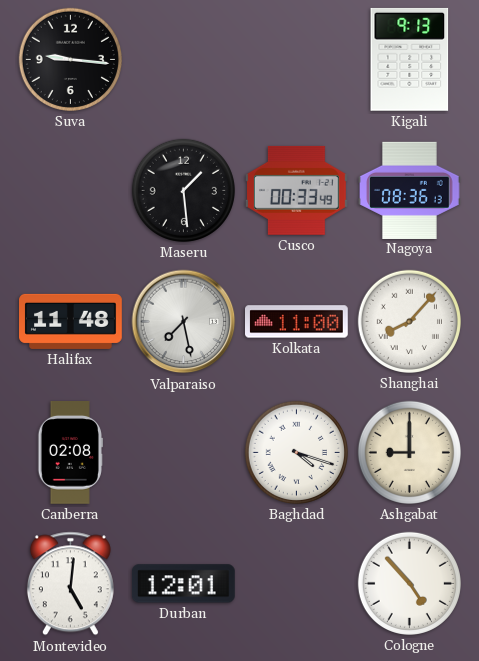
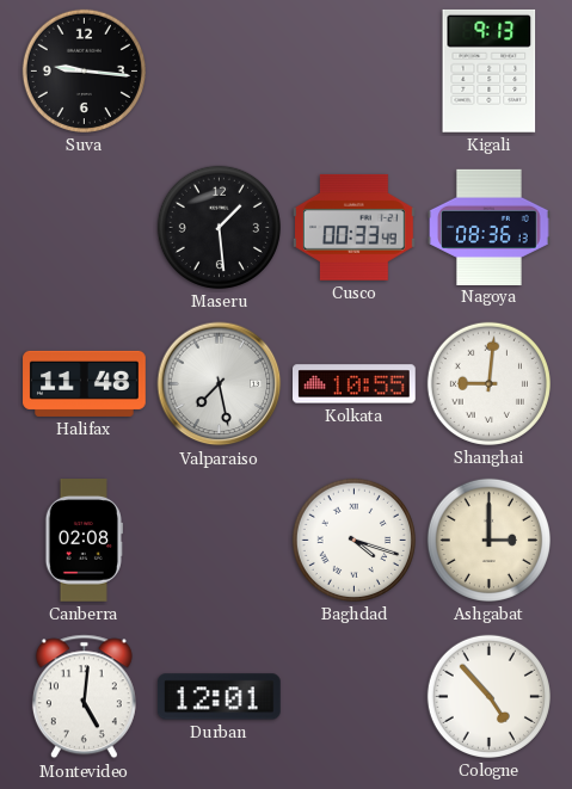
Kolkata: 11:00 -> 10:55
Shanghai: 8:07 -> 9:01
Ashgabat: 9:00 -> 3:00
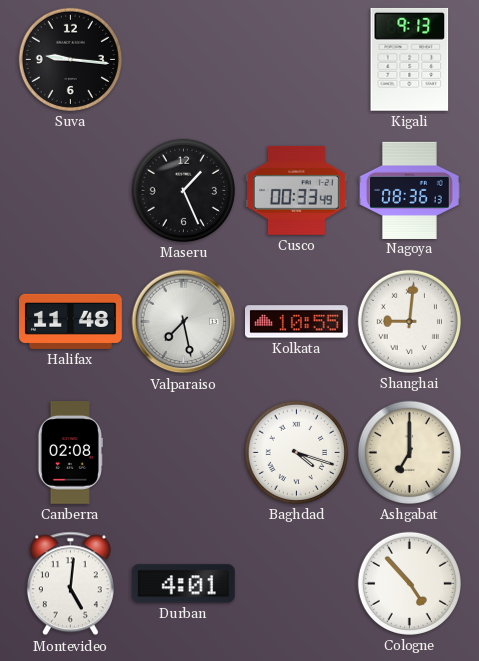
Maseru: 1:29 -> 1:26
Ashgabat: 3:00 -> 7:00
Durban: 12:01 -> 4:01
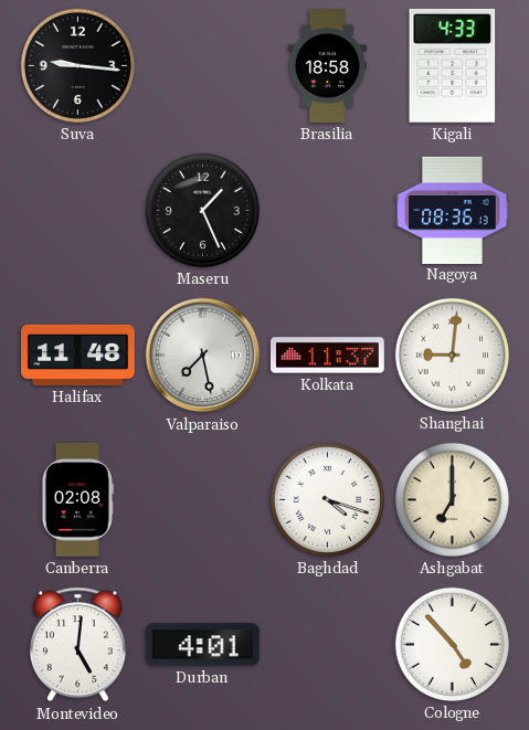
Brasilia: none -> 18:58
Kigali: 9:13 -> 4:33
Cusco: 00:33 -> none
Kolkata: 10:55 -> 11:37
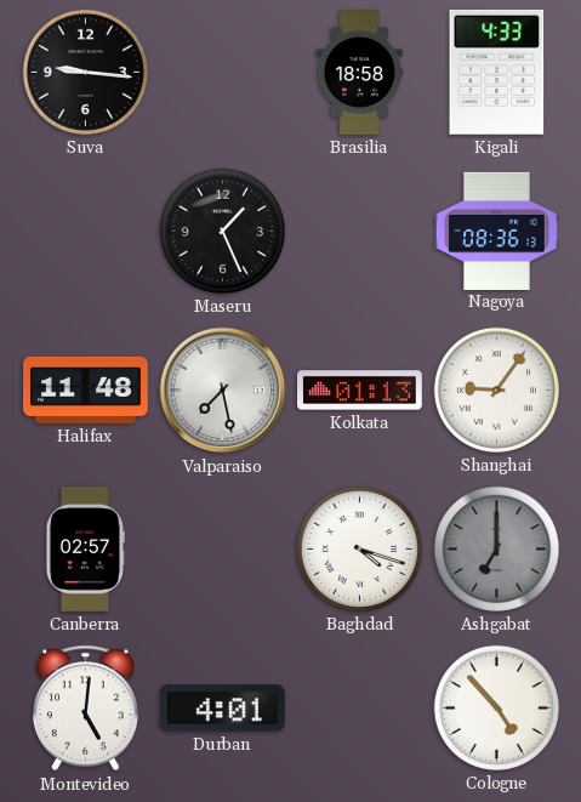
Kolkata: 11:37 -> 01:13
Shanghai: 9:01 -> 9:06
Canberra: 02:08 -> 02:57
Ashgabat dial: cream -> grey
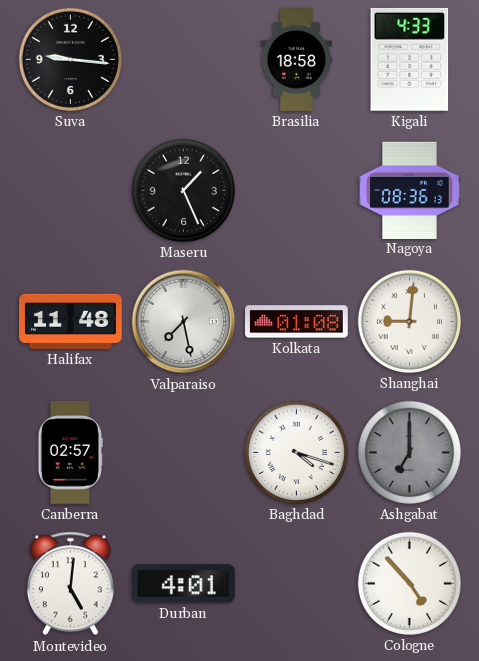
Kolkata: 01:13 -> 01:08
Shanghai: 9:06 -> 9:01
